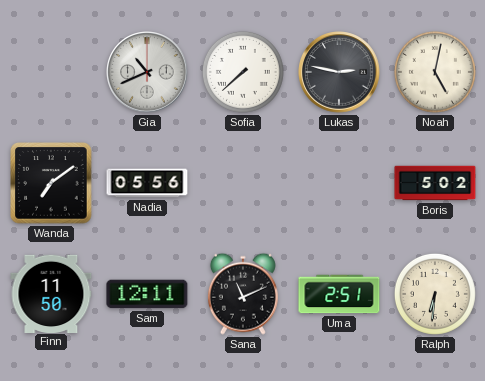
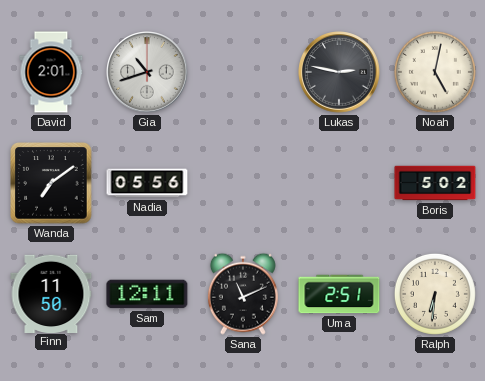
David: none -> 2:01
Gia: 10:41 -> 10:42
Sofia: 7:38 -> none
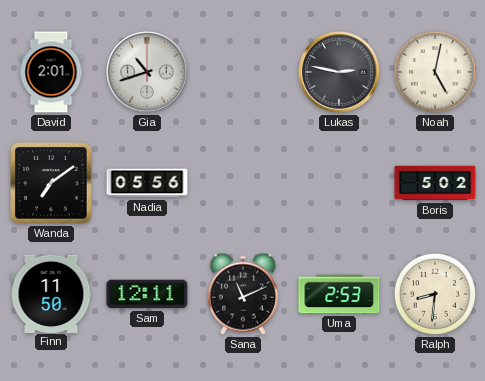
Uma: 2:51 -> 2:53
Ralph: 6:31 -> 8:31
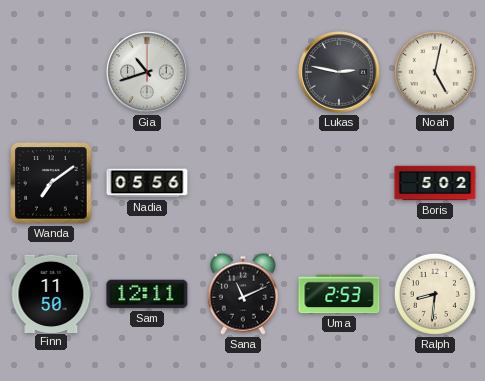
David: 2:01 -> none
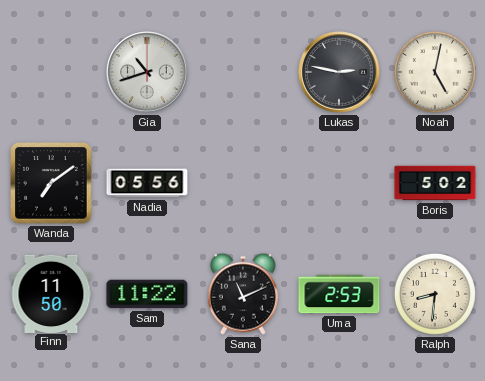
Sam: 12:11 -> 11:22
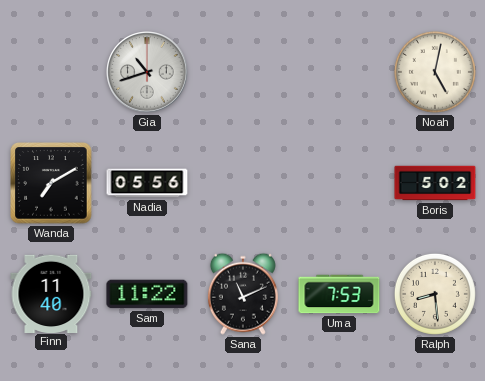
Lukas: 2:47 -> none
Wanda: 7:09 -> 7:10
Finn: 11:50 -> 11:40
Uma: 2:53 -> 7:53
Ralph: 8:31 -> 8:29
